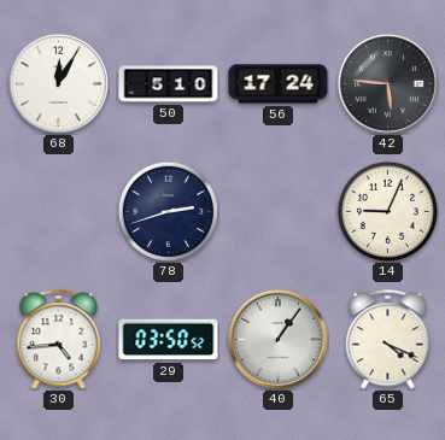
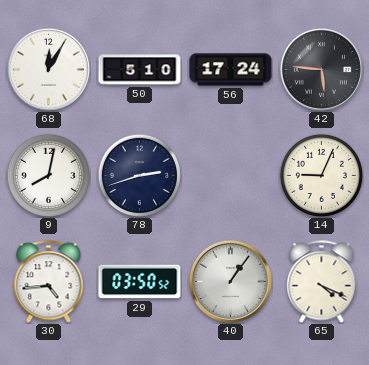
9: none -> 8:02
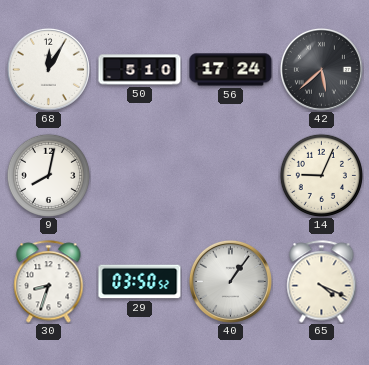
42: 5:46 -> 5:38
78: 2:42 -> none
30: 4:44 -> 8:33
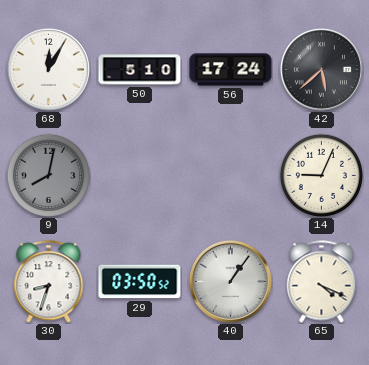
9 dial: white -> grey
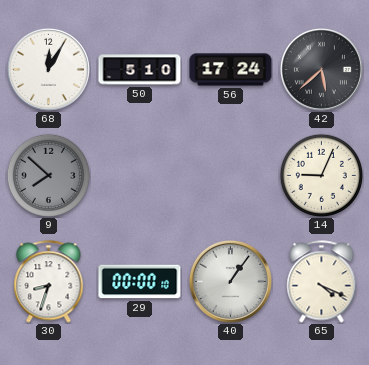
9: 8:02 -> 7:52
29: 03:50 -> 00:00
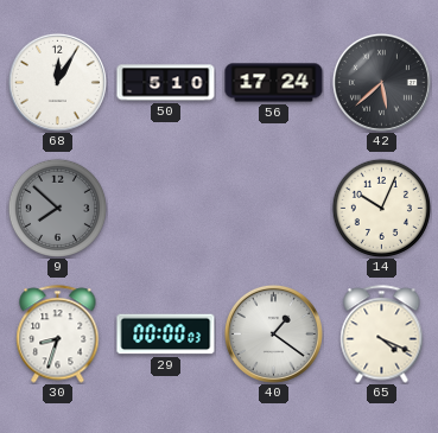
14: 9:04 -> 10:04
29: 00:00:10 -> 00:00:03
40: 1:06 -> 1:21
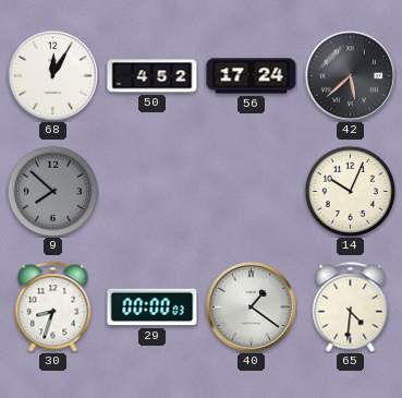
50: 5:10 -> 4:52
65: 4:19 -> 4:31
